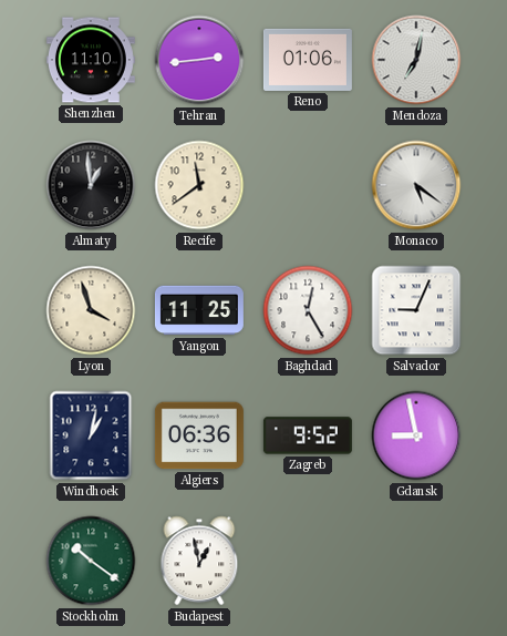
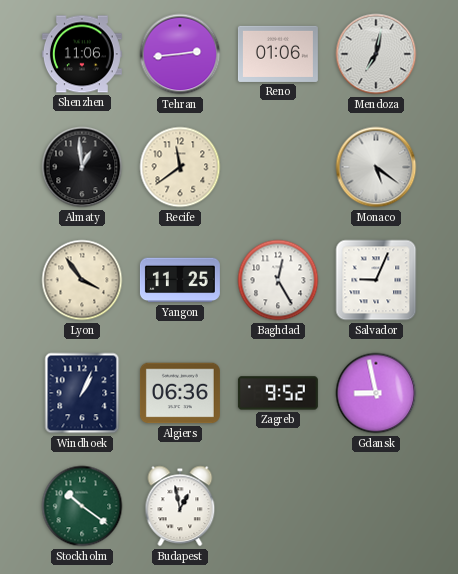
Shenzhen: 11:10 -> 11:06
Lyon: 3:57 -> 3:54
Windhoek: 1:02 -> 1:04
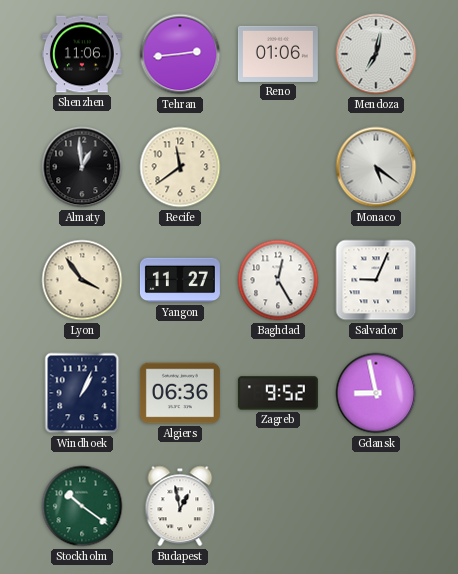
Yangon: 11:25 -> 11:27
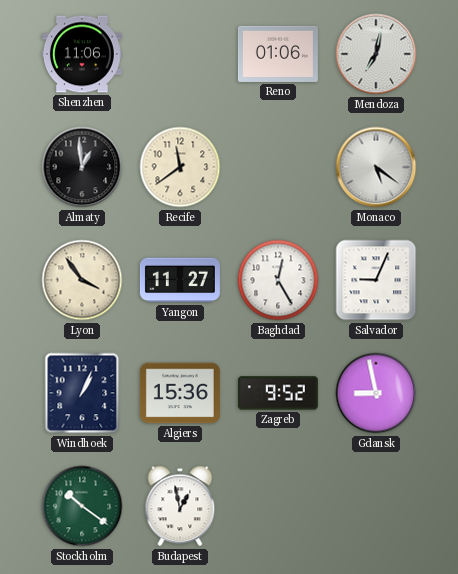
Tehran: 2:44 -> none
Algiers: 06:36 -> 15:36
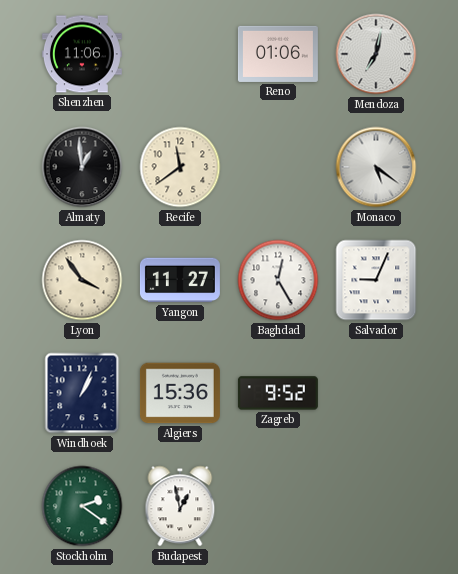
Gdansk: 8:58 -> none
Stockholm: 10:21 -> 2:21
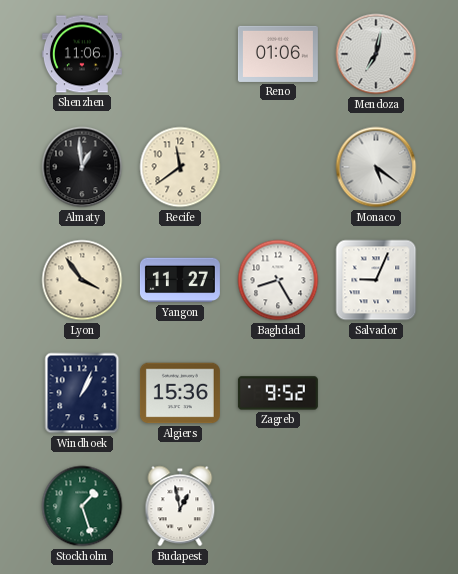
Baghdad: 12:25 -> 8:25
Stockholm: 2:21 -> 1:27
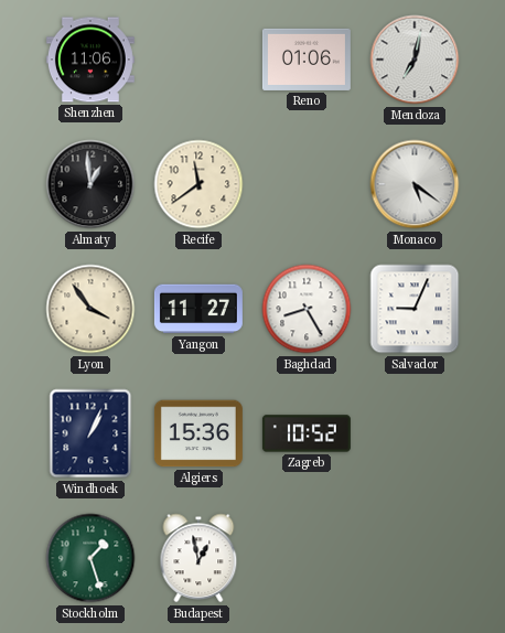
Zagreb: 9:52 -> 10:52
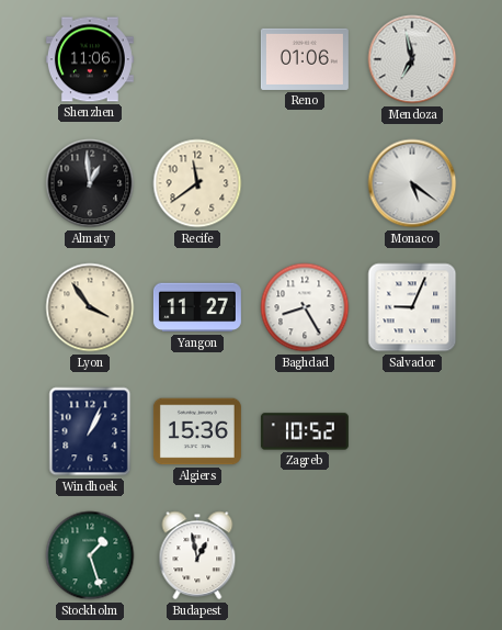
Mendoza: 7:02 -> 6:58
